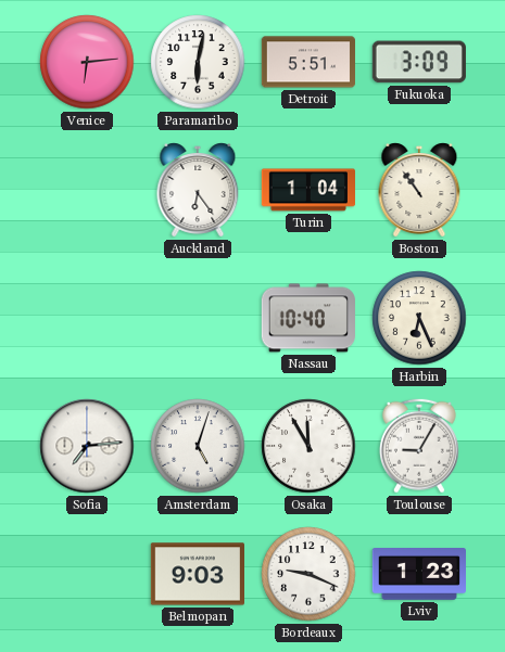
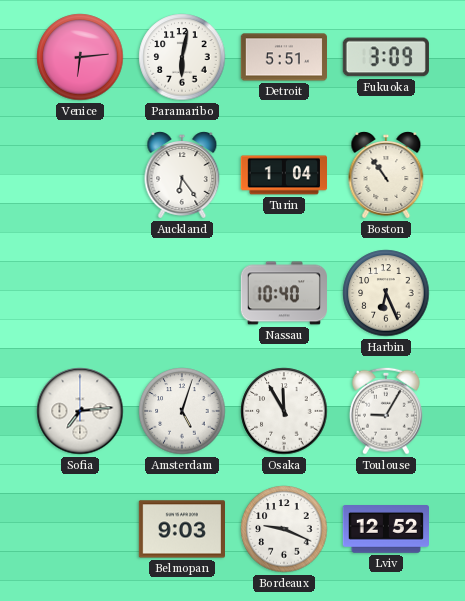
Lviv: 1:23 -> 12:52
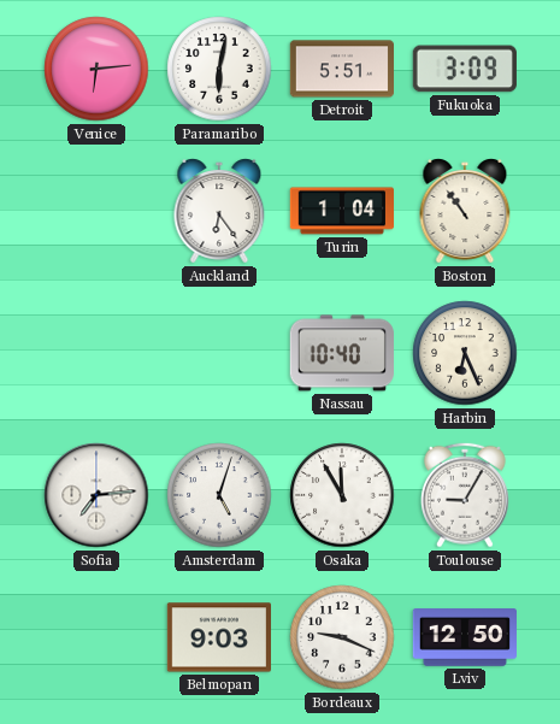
Lviv: 12:52 -> 12:50
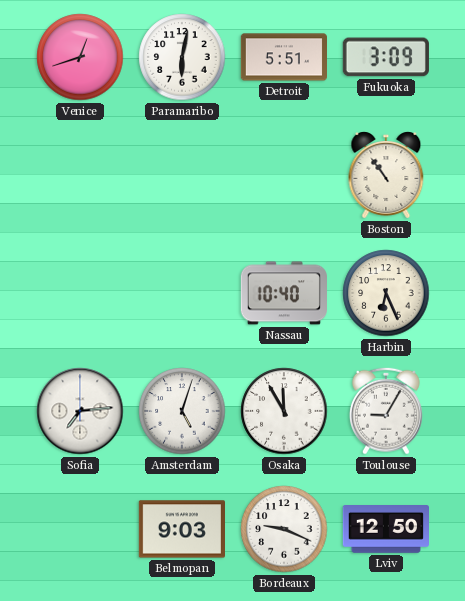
Venice: 6:14 -> 12:42
Auckland: 6:24 -> none
Turin: 1:04 -> none
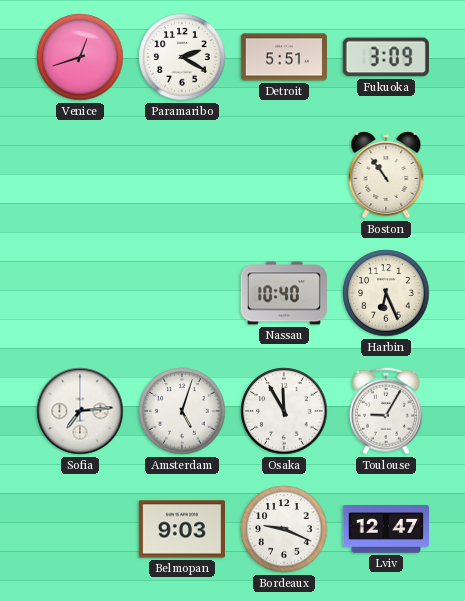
Paramaribo: 6:02 -> 2:20
Lviv: 12:50 -> 12:47
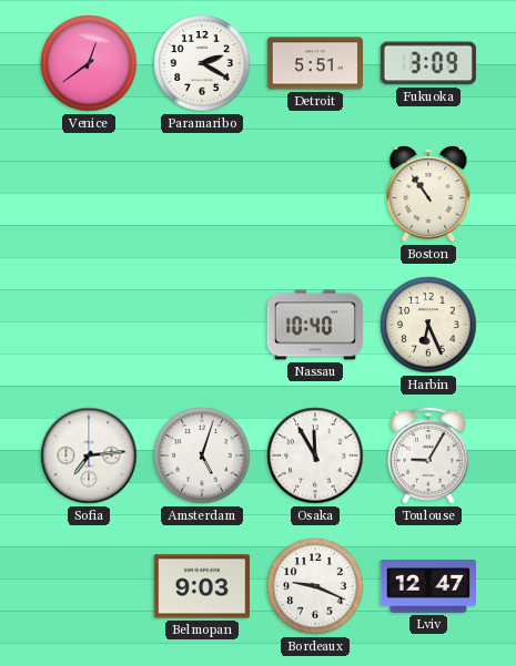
Venice: 12:42 -> 12:39
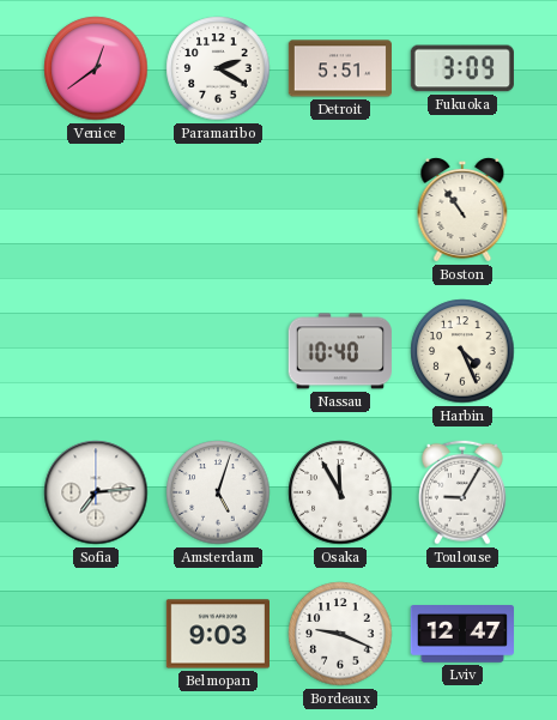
Harbin: 6:26 -> 4:26
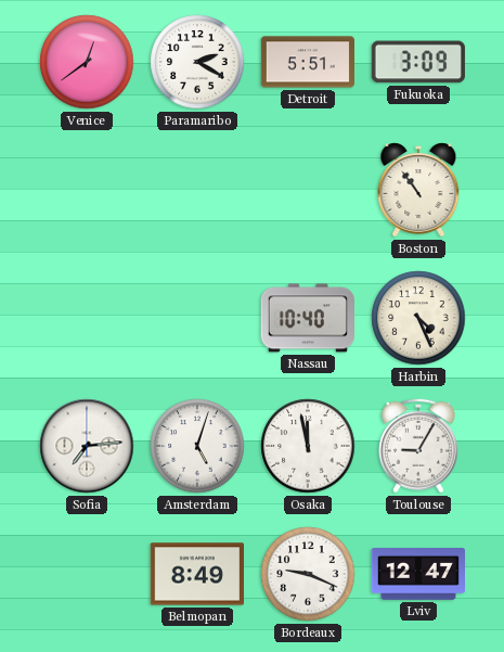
Osaka: 11:55 -> 11:58
Belmopan: 9:03 -> 8:49
